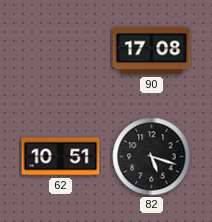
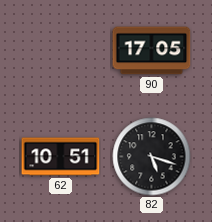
90: 17:08 -> 17:05
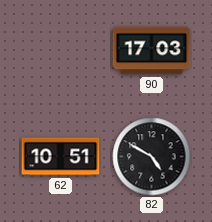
90: 17:05 -> 17:03
82: 5:18 -> 4:50
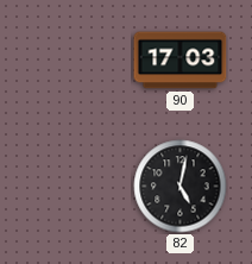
62: 10:51 -> none
82: 4:50 -> 5:02
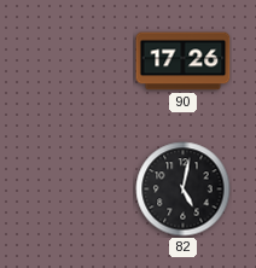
90: 17:03 -> 17:26
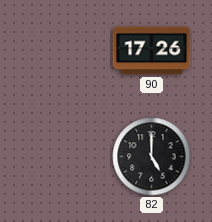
82: 5:02 -> 5:00
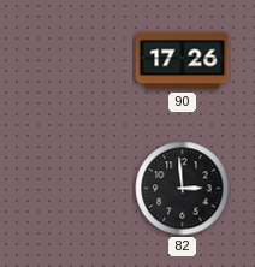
82: 5:00 -> 2:59
